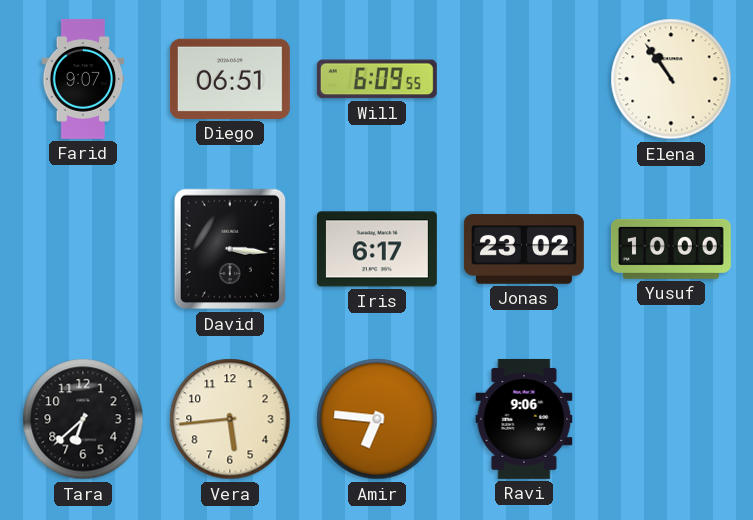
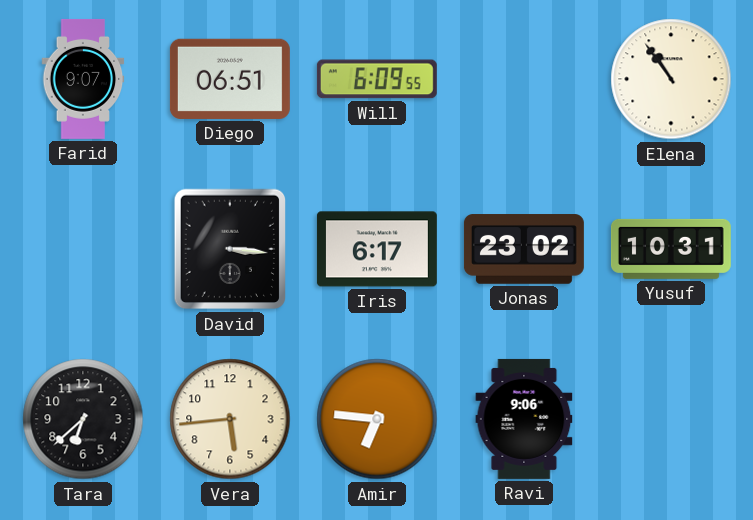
Yusuf: 10:00 -> 10:31
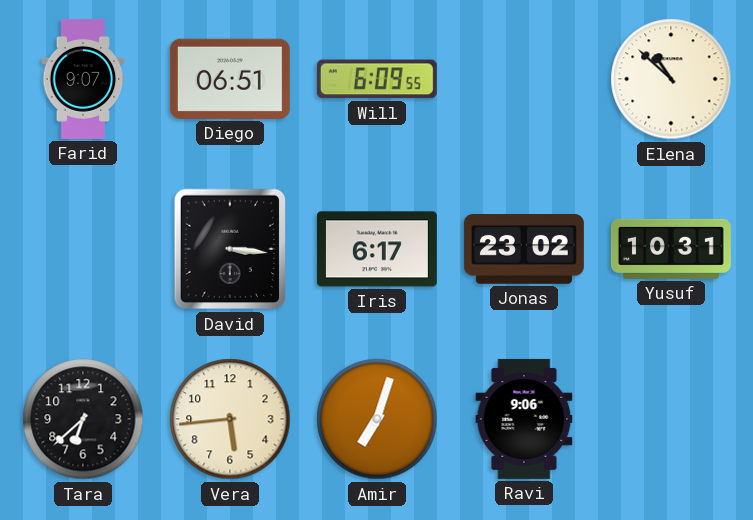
Elena: 10:54 -> 10:52
Amir: 6:46 -> 7:03
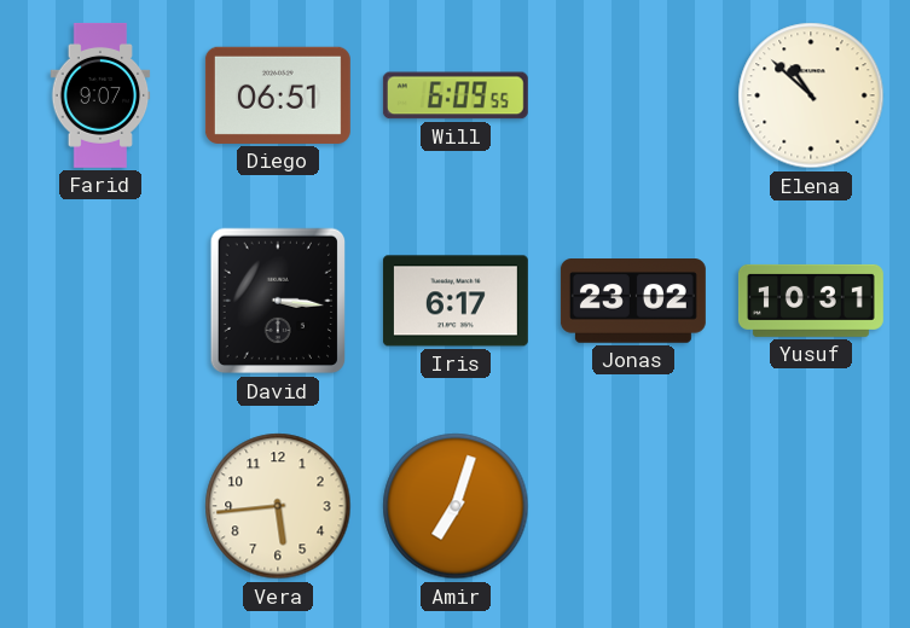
Tara: 6:38 -> none
Ravi: 9:06 -> none
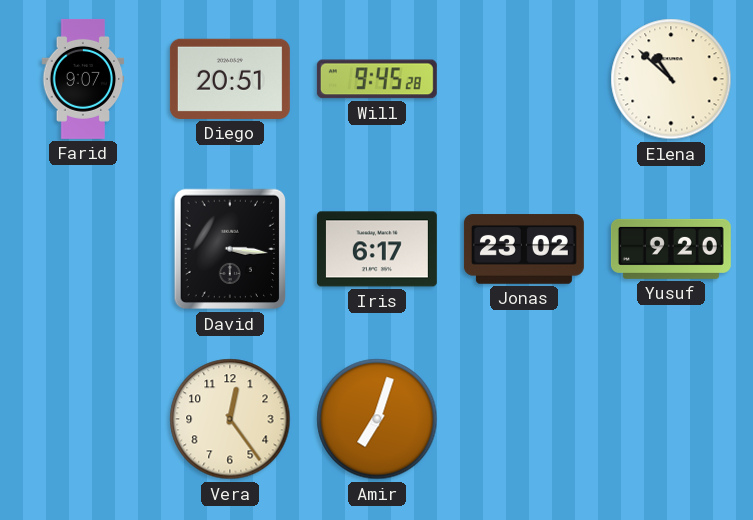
Diego: 06:51 -> 20:51
Will: 6:09 -> 9:45
Yusuf: 10:31 -> 9:20
Vera: 5:44 -> 12:24
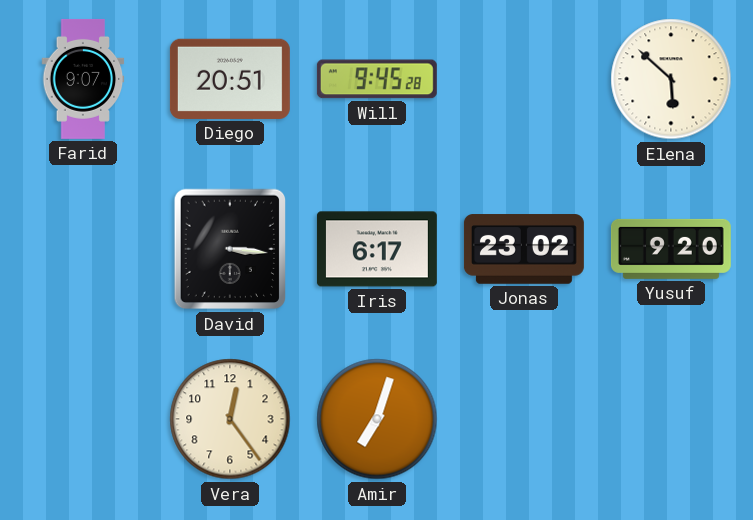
Elena: 10:52 -> 5:52
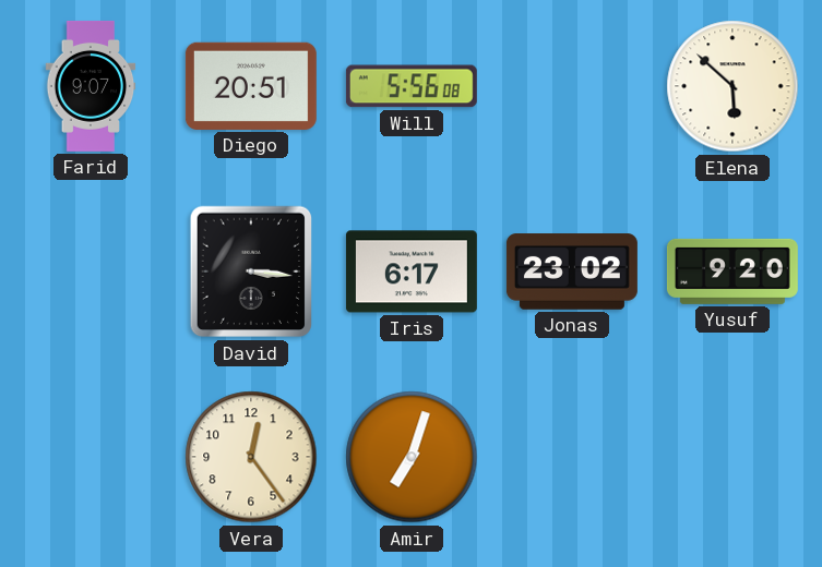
Will: 9:45 -> 5:56
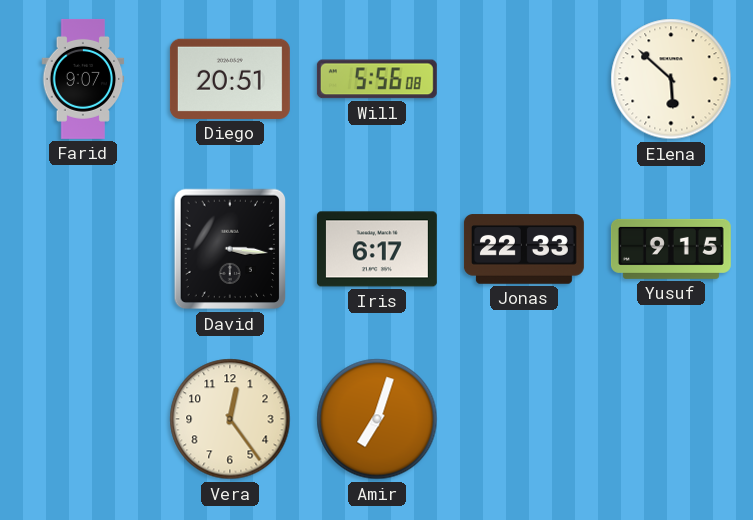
Jonas: 23:02 -> 22:33
Yusuf: 9:20 -> 9:15
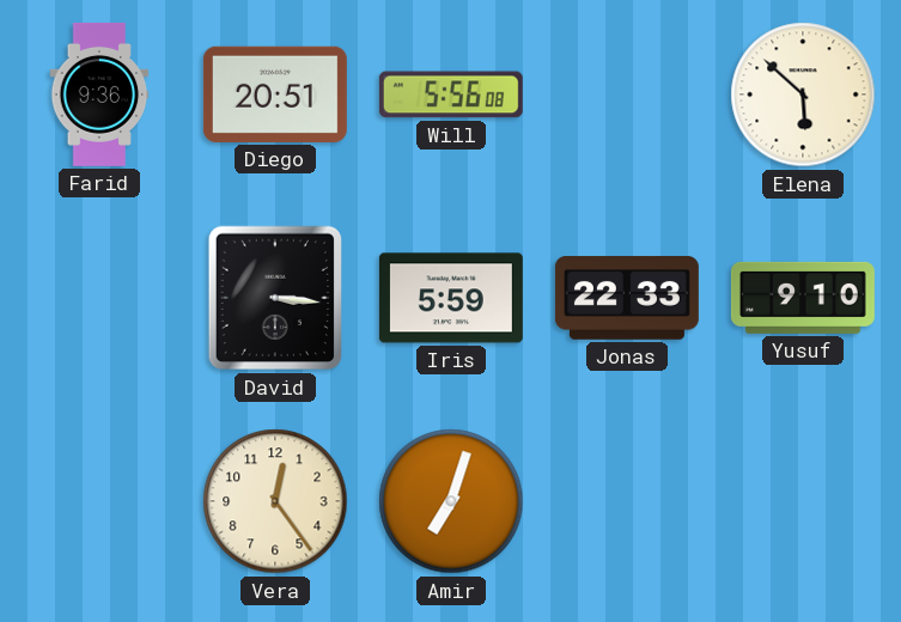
Farid: 9:07 -> 9:36
Iris: 6:17 -> 5:59
Yusuf: 9:15 -> 9:10
